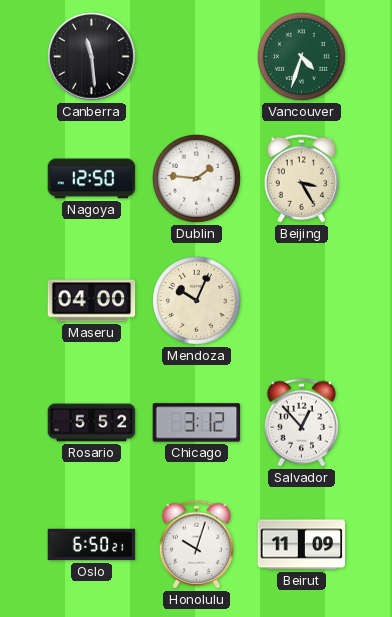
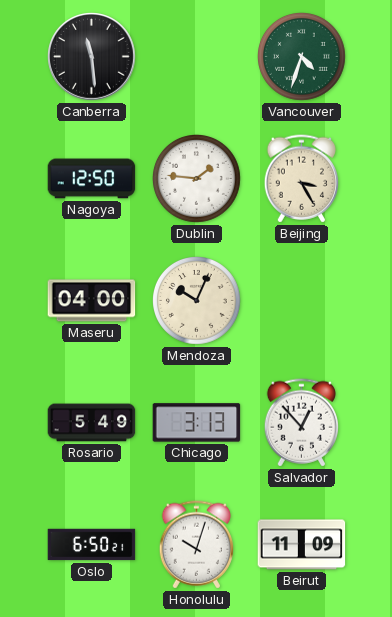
Rosario: 5:52 -> 5:49
Chicago: 3:12 -> 3:13
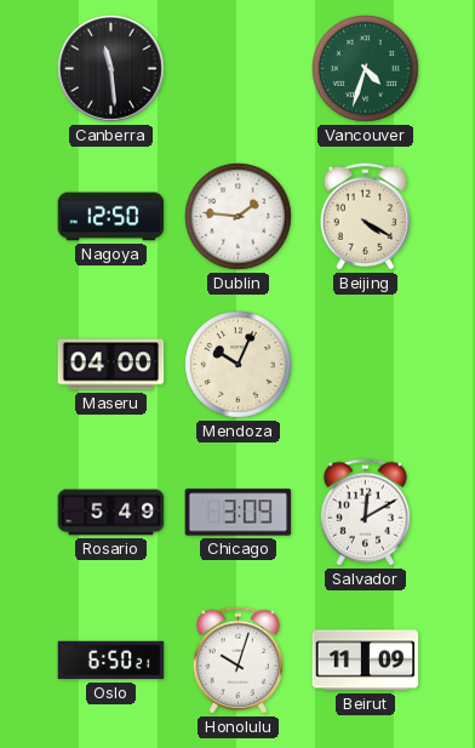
Beijing: 3:25 -> 4:20
Chicago: 3:13 -> 3:09
Salvador: 12:53 -> 12:10
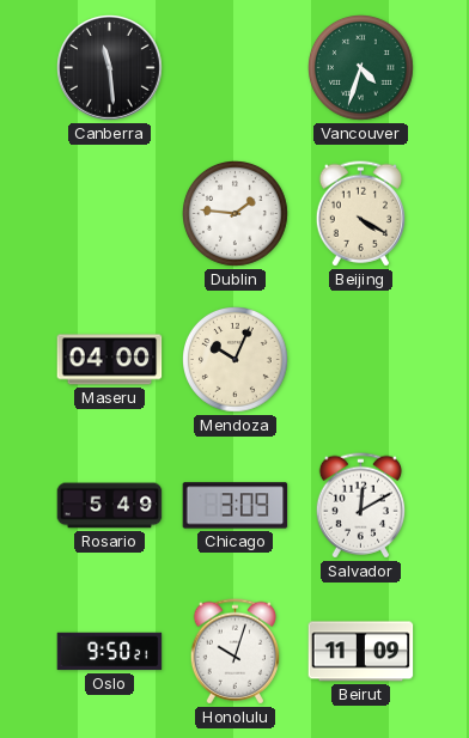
Nagoya: 12:50 -> none
Oslo: 6:50 -> 9:50
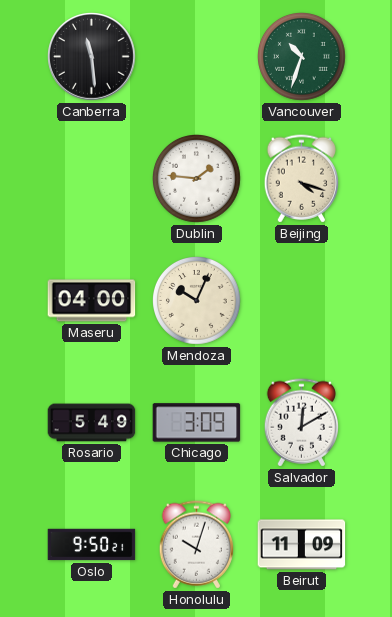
Vancouver: 4:33 -> 10:33
Beijing: 4:20 -> 4:18
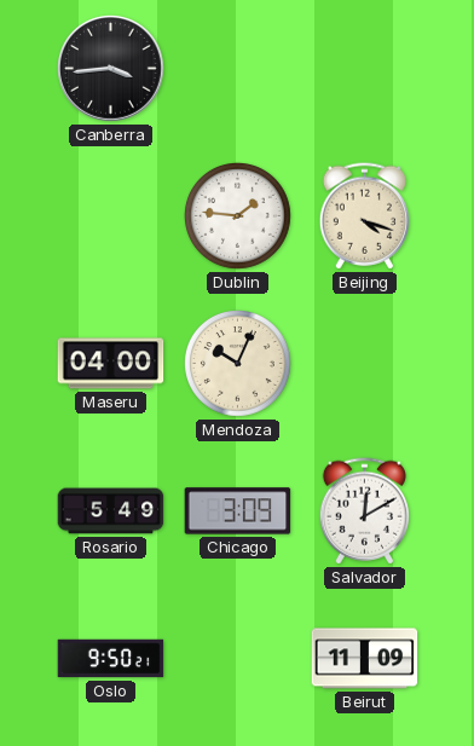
Canberra: 11:29 -> 3:44
Vancouver: 10:33 -> none
Honolulu: 10:03 -> none
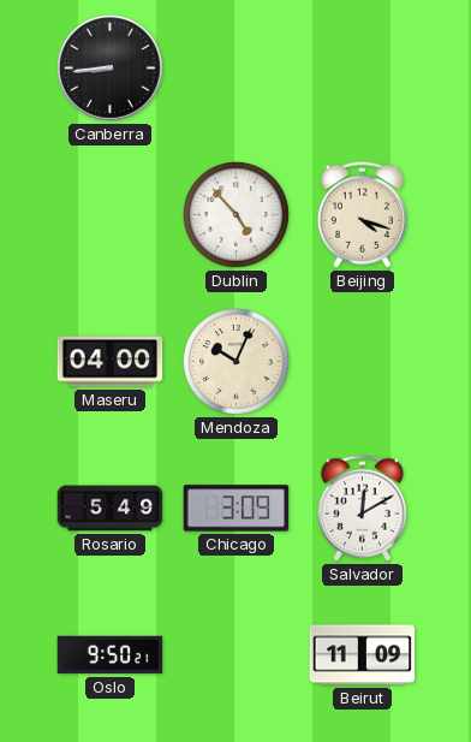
Canberra: 3:44 -> 8:44
Dublin: 1:46 -> 4:53
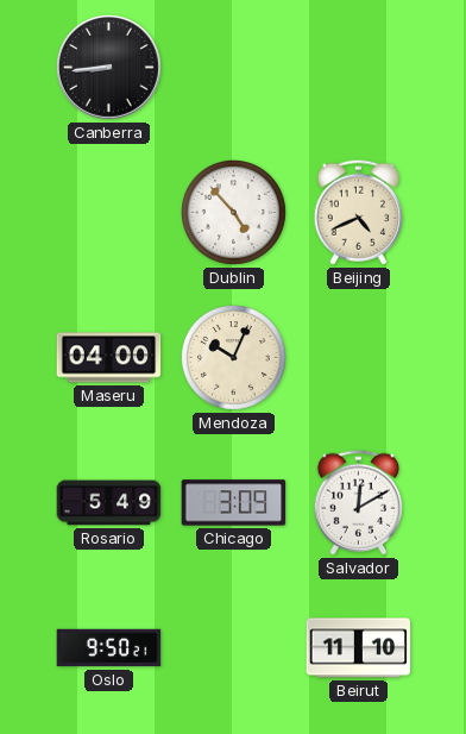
Beijing: 4:18 -> 4:41
Beirut: 11:09 -> 11:10
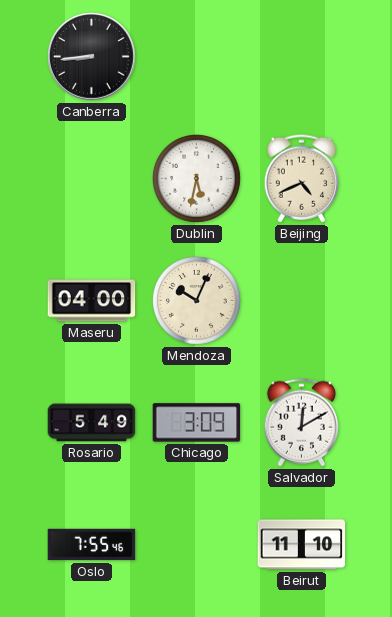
Dublin: 4:53 -> 5:32
Oslo: 9:50 -> 7:55
